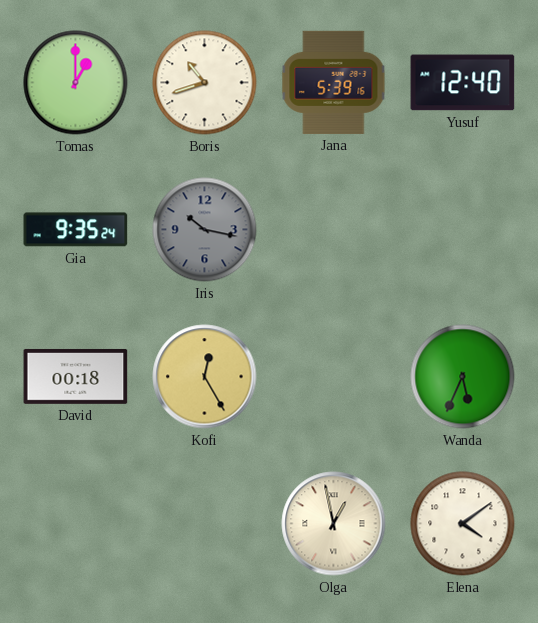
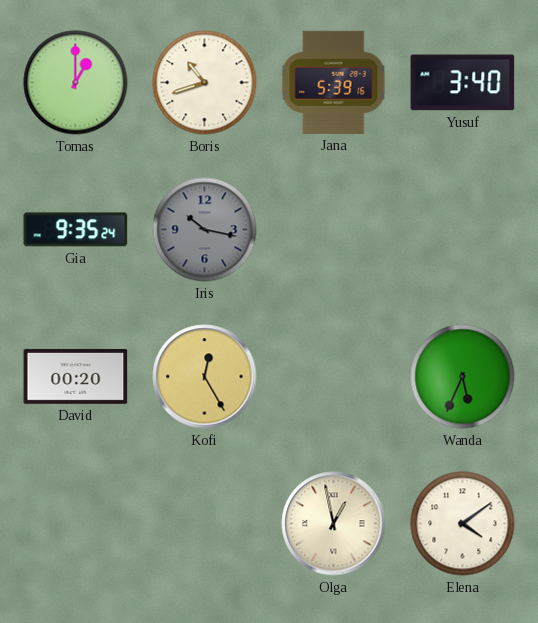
Yusuf: 12:40 -> 3:40
David: 00:18 -> 00:20
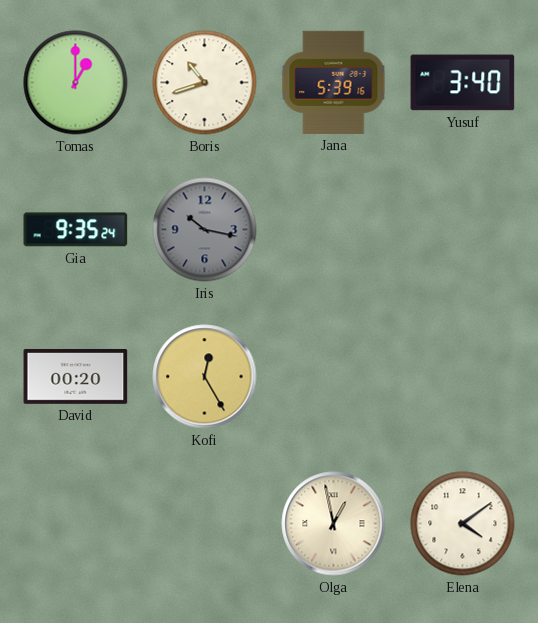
Wanda: 5:34 -> none
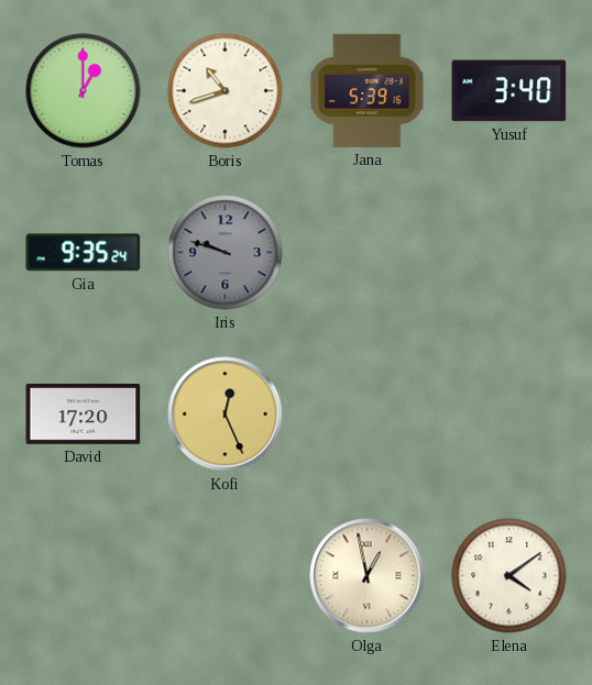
Iris: 10:17 -> 9:48
David: 00:20 -> 17:20
Kofi: 12:25 -> 12:26
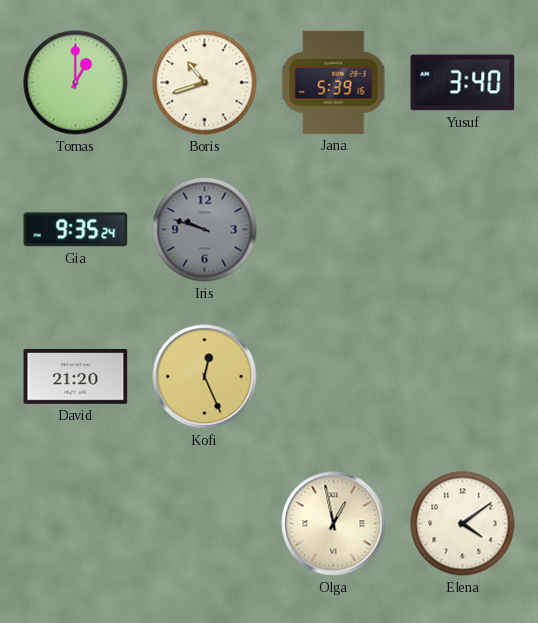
David: 17:20 -> 21:20
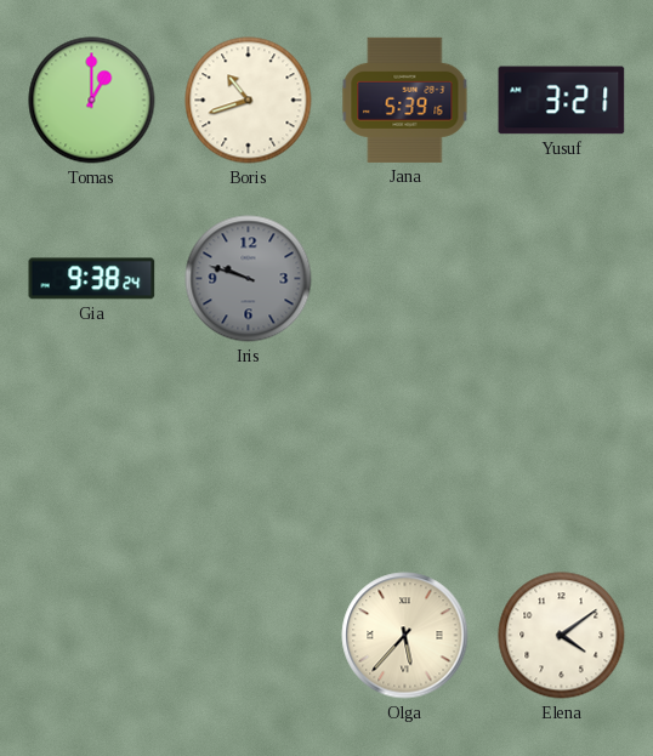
Yusuf: 3:40 -> 3:21
Gia: 9:35 -> 9:38
David: 21:20 -> none
Kofi: 12:26 -> none
Olga: 12:58 -> 5:37
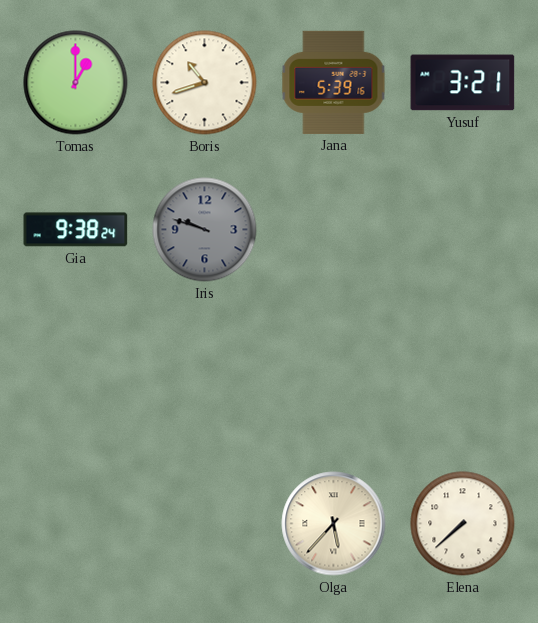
Elena: 4:09 -> 7:38
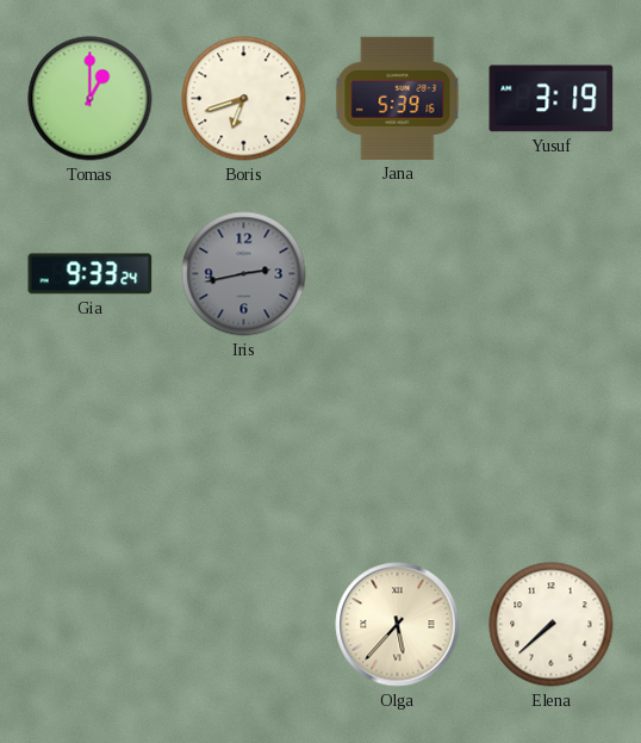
Boris: 10:42 -> 6:42
Yusuf: 3:21 -> 3:19
Gia: 9:38 -> 9:33
Iris: 9:48 -> 2:43
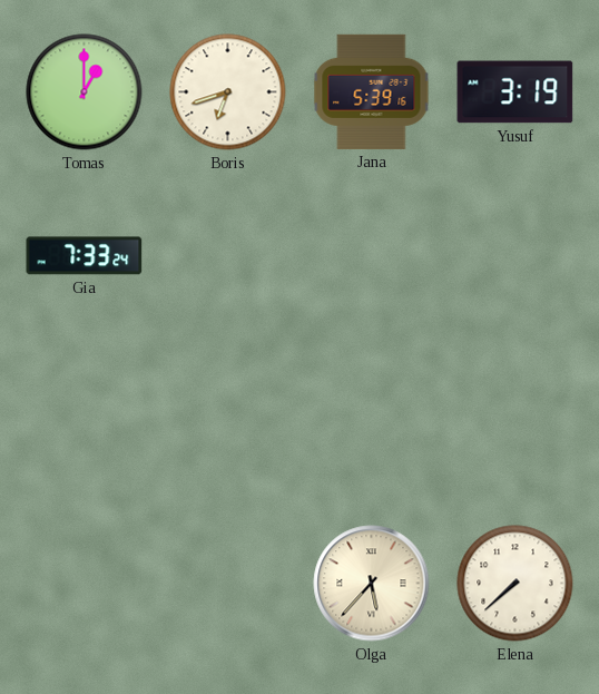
Gia: 9:33 -> 7:33
Iris: 2:43 -> none
